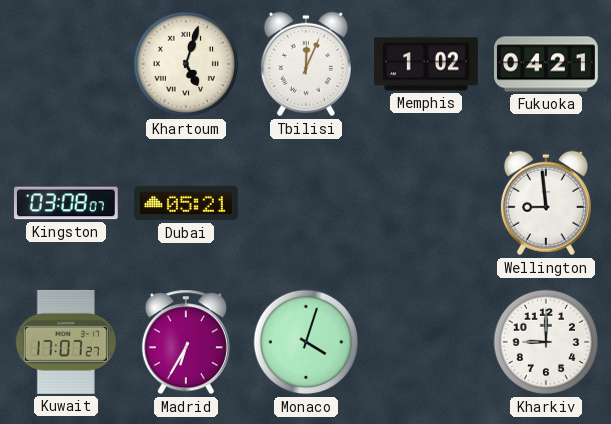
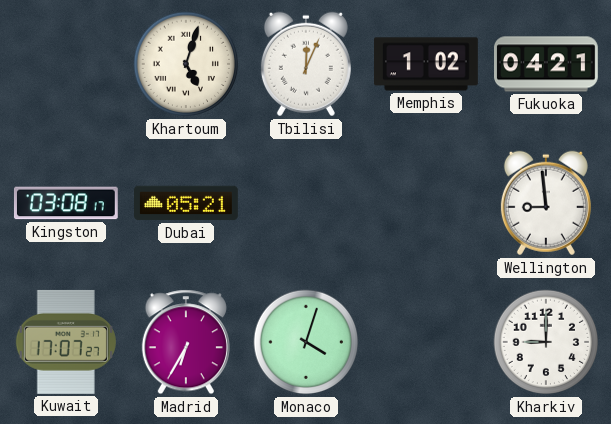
Kingston: 03:08:07 -> 03:08:17
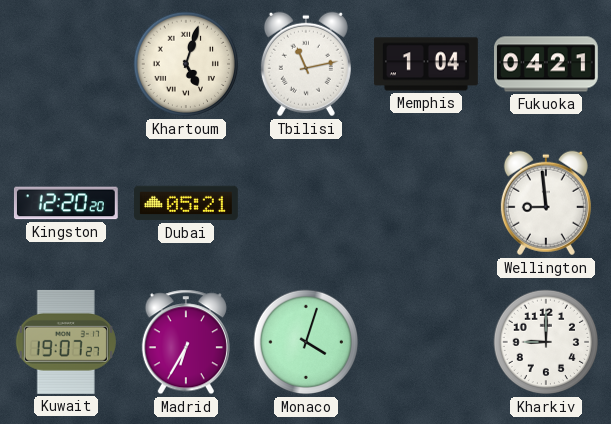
Tbilisi: 12:04 -> 11:13
Memphis: 1:02 -> 1:04
Kingston: 03:08 -> 12:20
Kuwait: 17:07 -> 19:07
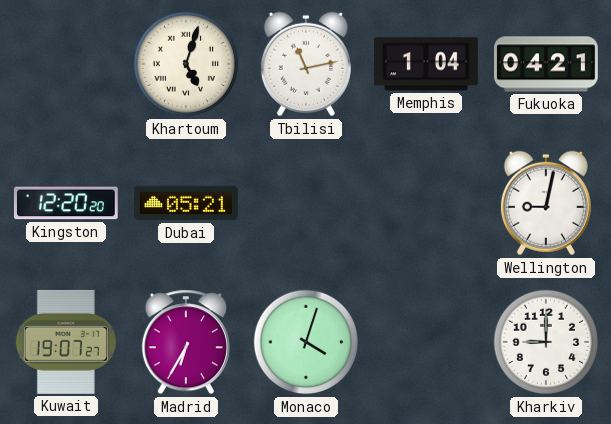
Wellington: 8:59 -> 9:02
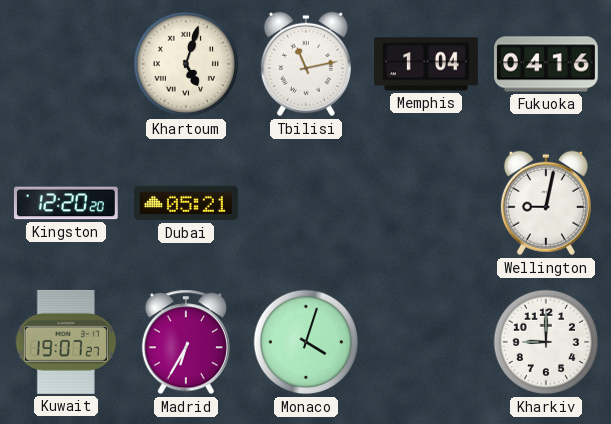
Fukuoka: 04:21 -> 04:16
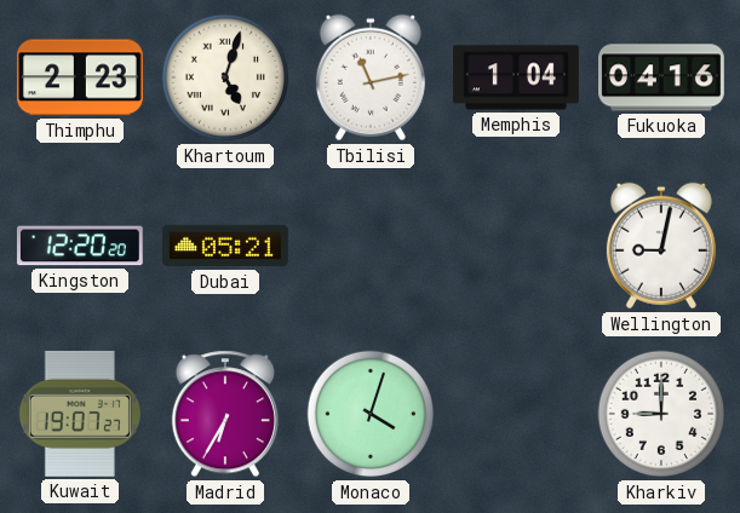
Thimphu: none -> 2:23
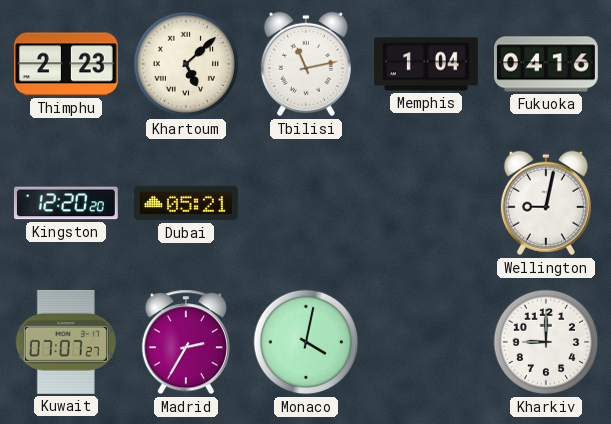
Khartoum: 5:03 -> 5:08
Kuwait: 19:07 -> 07:07
Madrid: 6:35 -> 2:35
Monaco: 4:03 -> 4:02
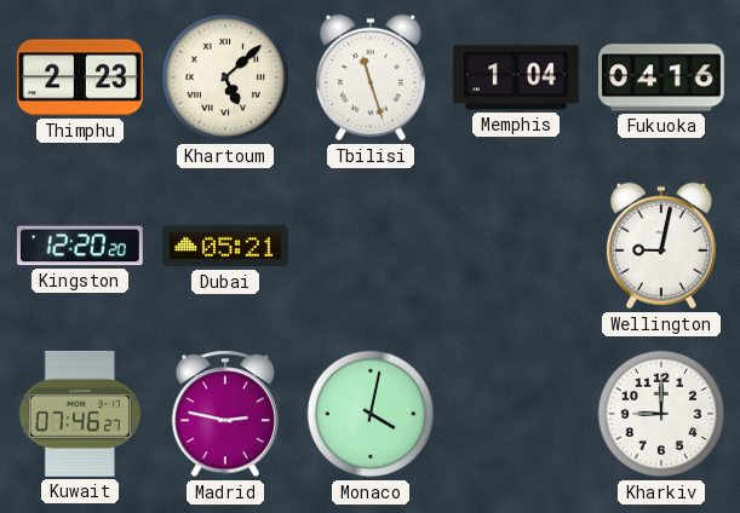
Tbilisi: 11:13 -> 11:27
Kuwait: 07:07 -> 07:46
Madrid: 2:35 -> 2:47
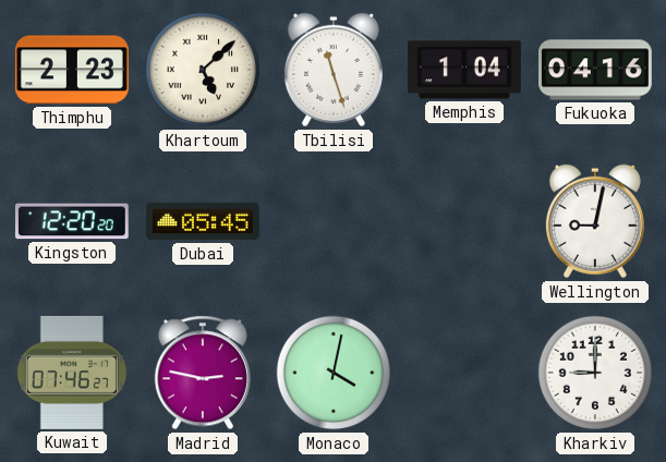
Dubai: 05:21 -> 05:45
